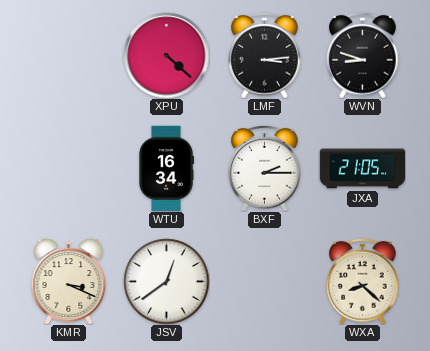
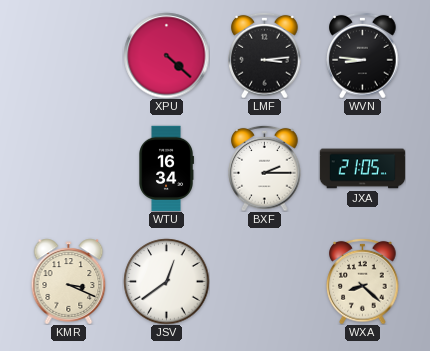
WVN: 8:48 -> 8:46
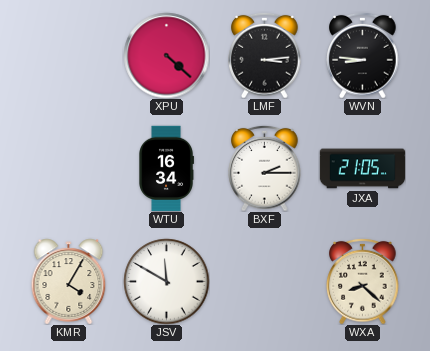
KMR: 3:19 -> 4:05
JSV: 12:39 -> 11:50
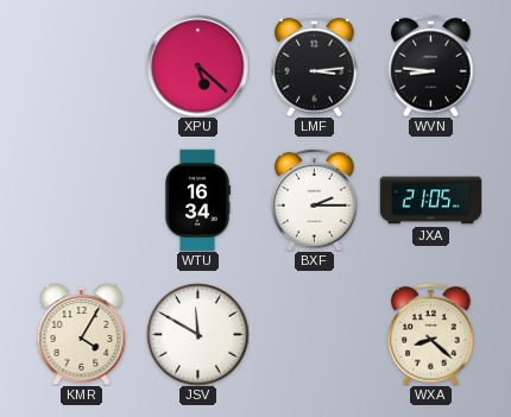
XPU: 4:22 -> 5:22
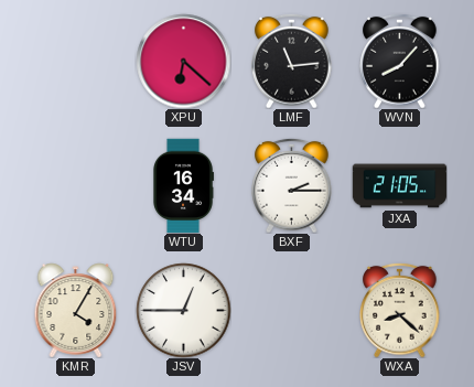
XPU: 5:22 -> 6:22
LMF: 3:14 -> 11:14
WVN: 8:46 -> 8:07
JSV: 11:50 -> 12:45
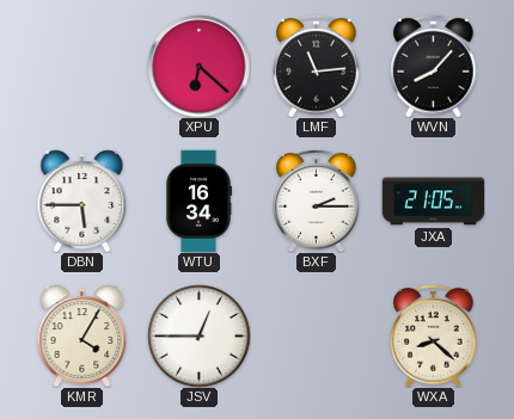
DBN: none -> 5:45
